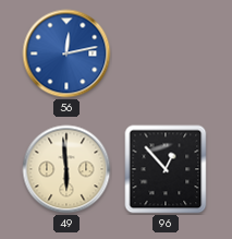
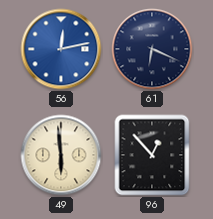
61: none -> 6:19
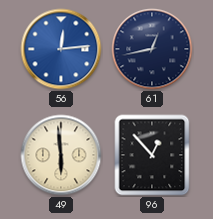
56: 12:13 -> 12:14
61: 6:19 -> 12:43
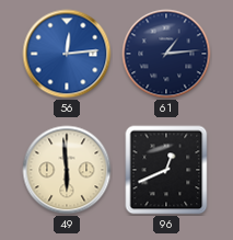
61: 12:43 -> 1:14
96: 12:53 -> 12:41
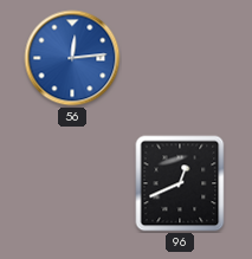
61: 1:14 -> none
49: 5:59 -> none
